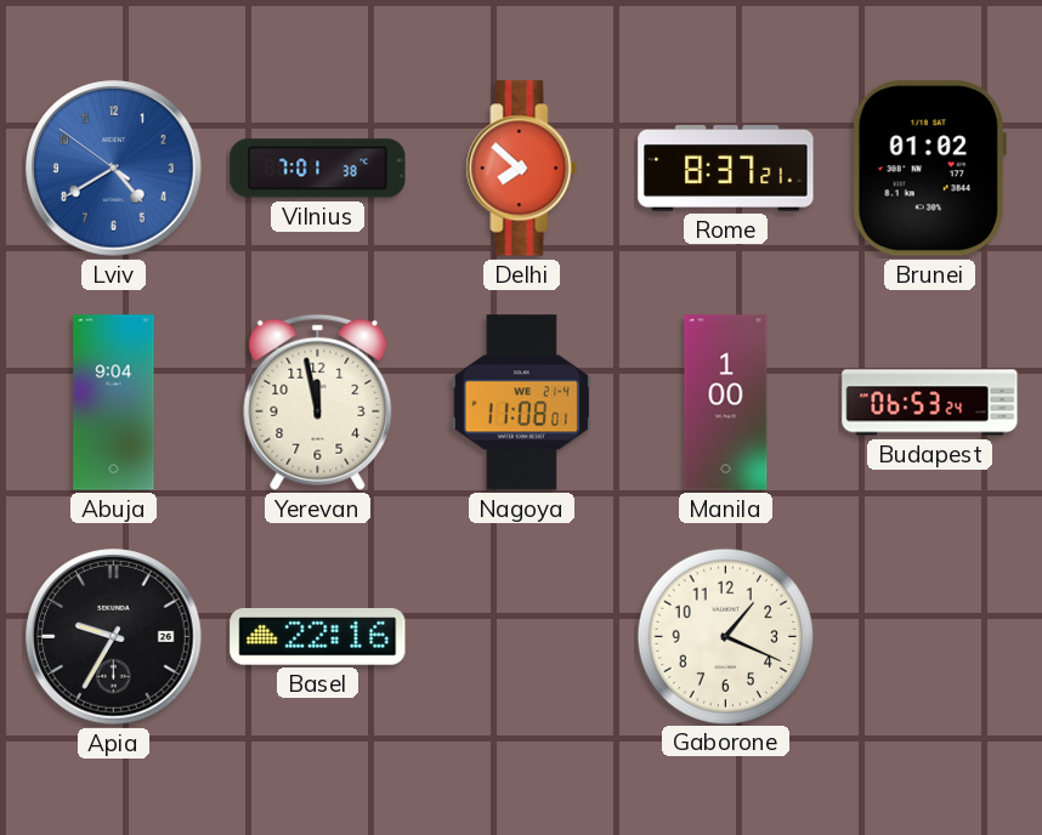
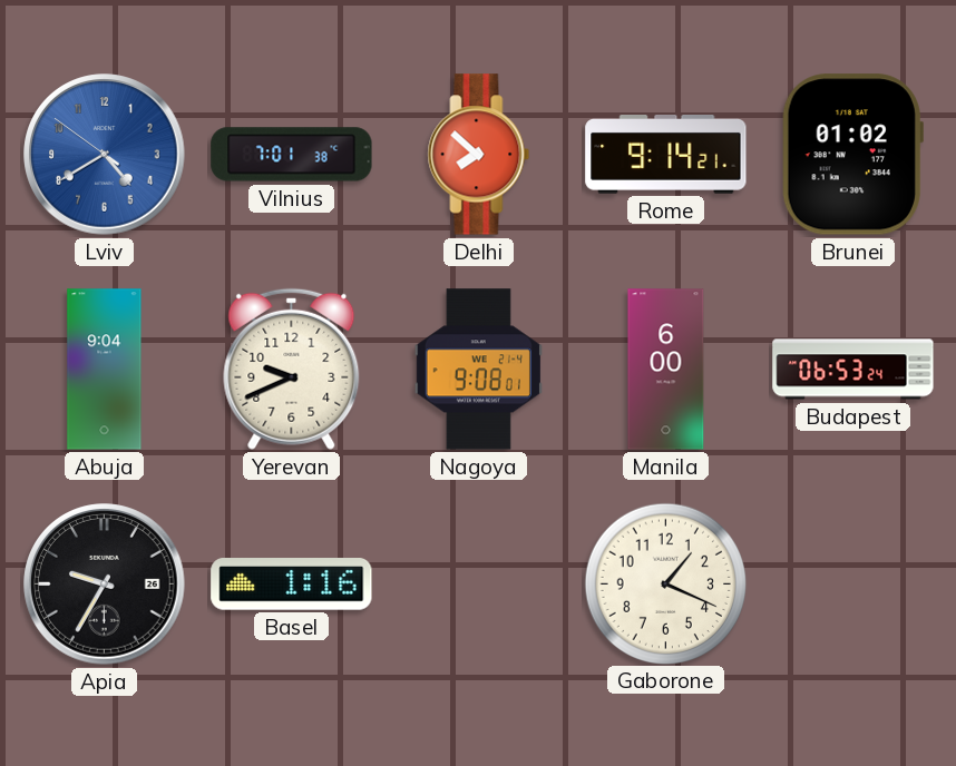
Rome: 8:37 -> 9:14
Yerevan: 11:58 -> 9:41
Nagoya: 11:08 -> 9:08
Manila: 1:00 -> 6:00
Basel: 22:16 -> 1:16
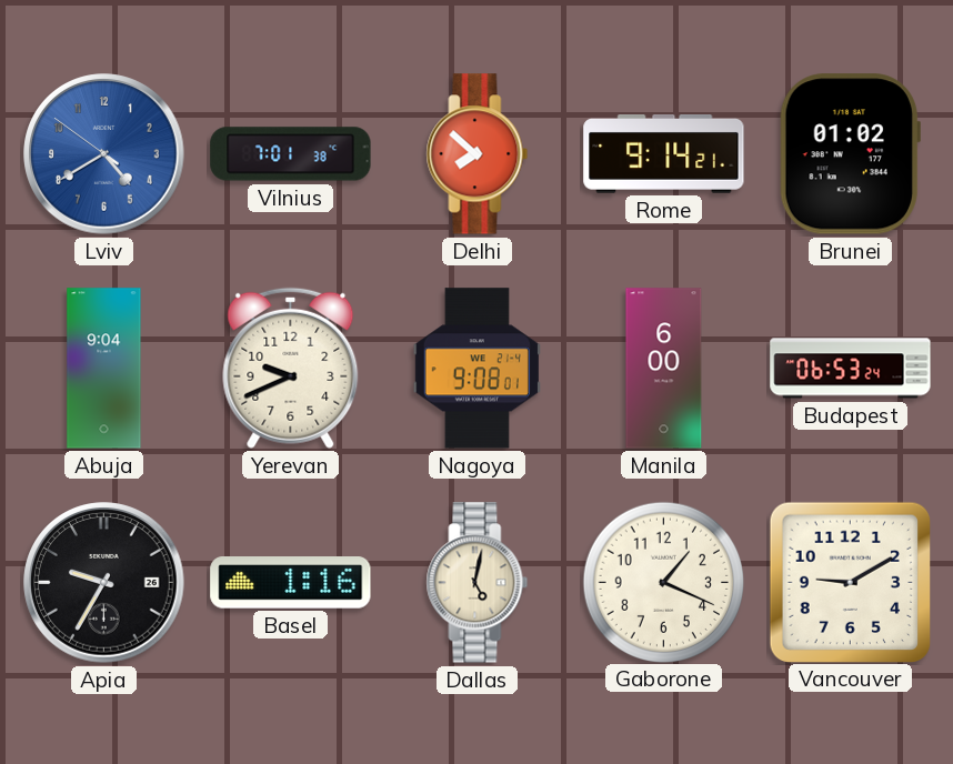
Dallas: none -> 5:02
Vancouver: none -> 9:10
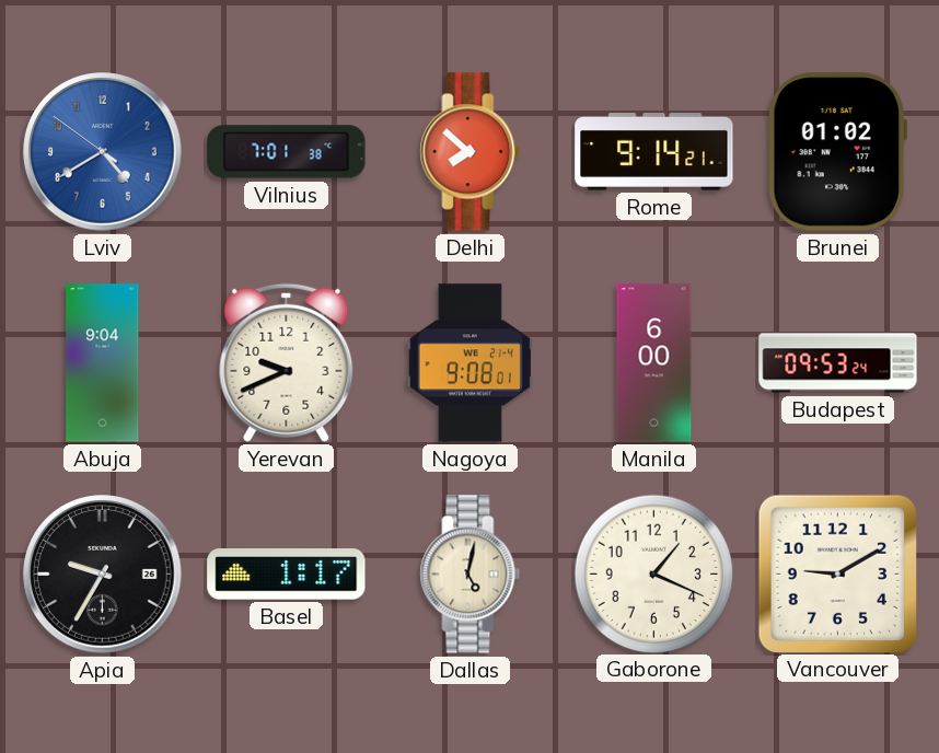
Budapest: 06:53 -> 09:53
Basel: 1:16 -> 1:17
